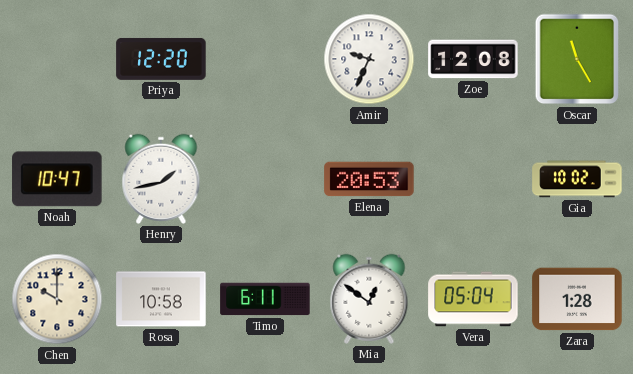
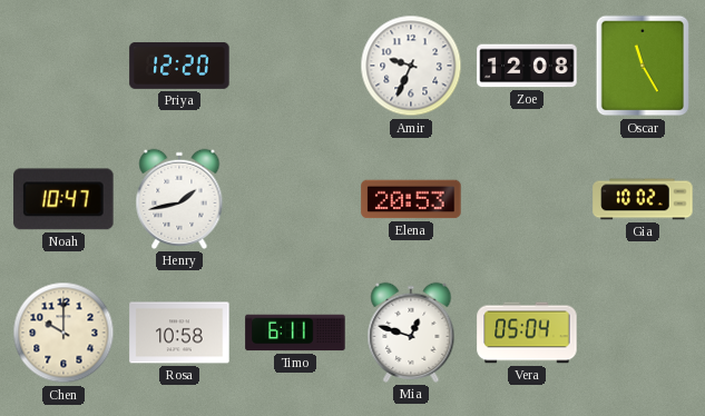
Mia: 12:51 -> 12:48
Zara: 1:28 -> none
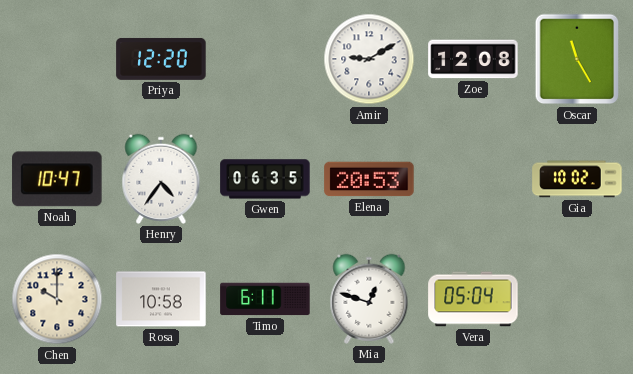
Amir: 9:34 -> 9:10
Henry: 1:43 -> 4:36
Gwen: none -> 06:35
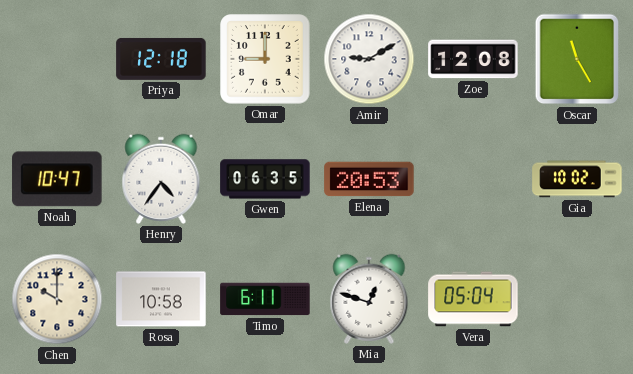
Priya: 12:20 -> 12:18
Omar: none -> 9:00
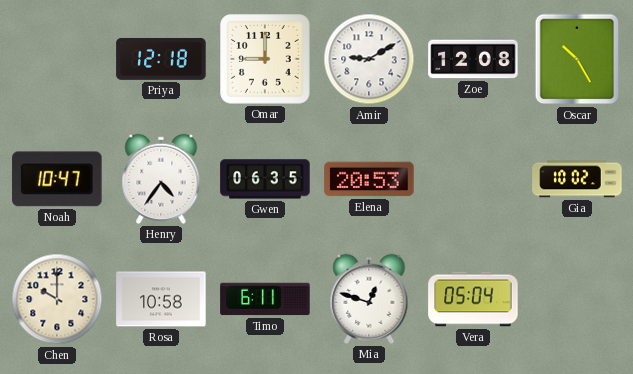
Oscar: 11:25 -> 10:25
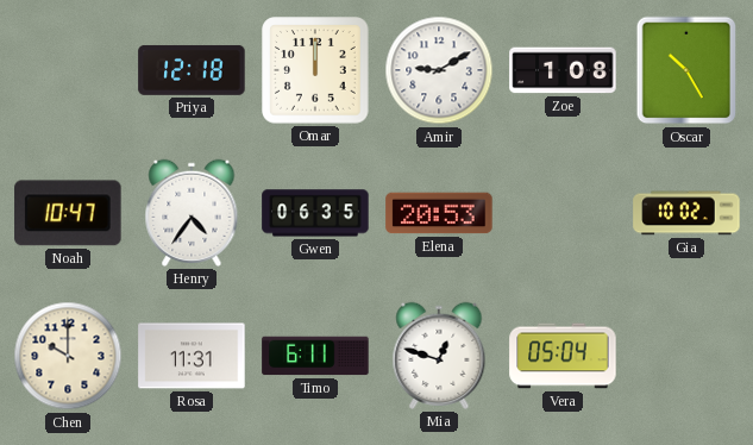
Omar: 9:00 -> 12:00
Zoe: 12:08 -> 1:08
Rosa: 10:58 -> 11:31
